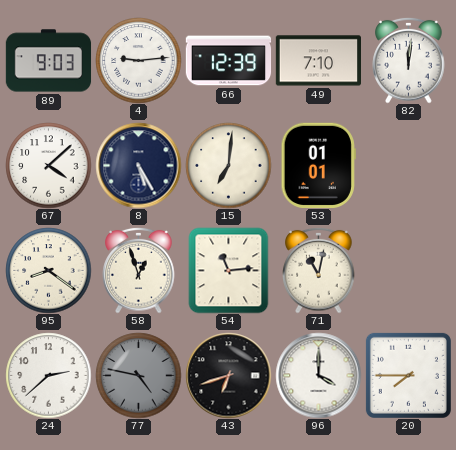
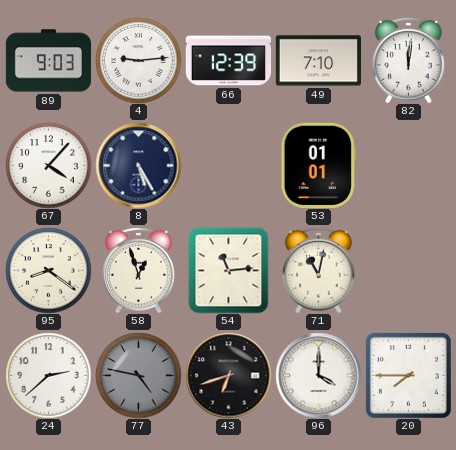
67: 4:08 -> 4:07
15: 7:01 -> none
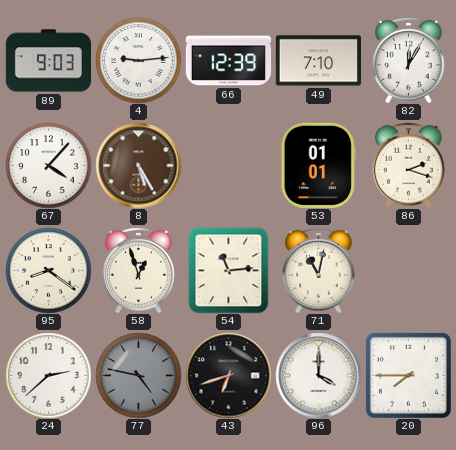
82: 12:01 -> 12:05
8 dial: navy -> brown
86: none -> 2:18
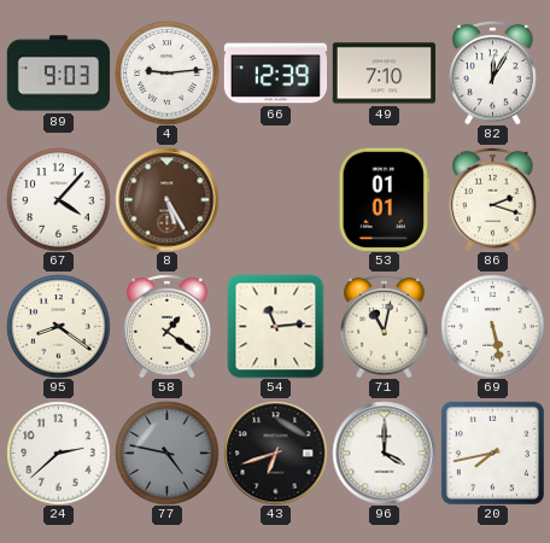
58: 12:57 -> 1:21
69: none -> 5:28
20: 7:45 -> 7:43
